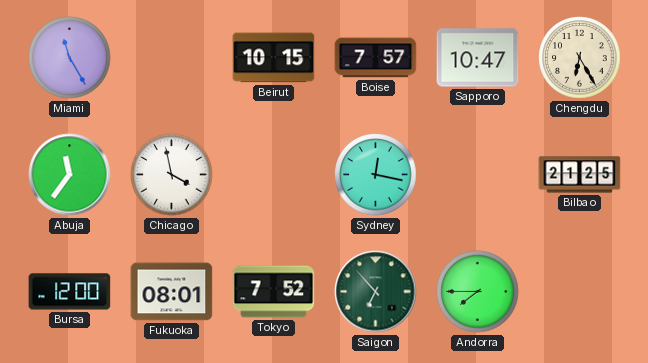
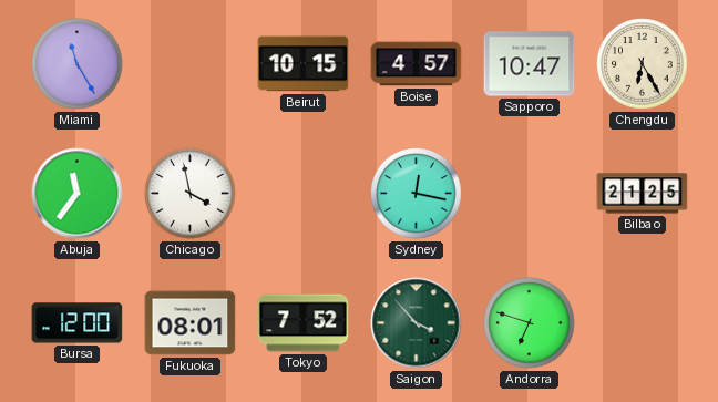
Boise: 7:57 -> 4:57
Saigon: 6:53 -> 3:53
Andorra: 7:45 -> 6:48
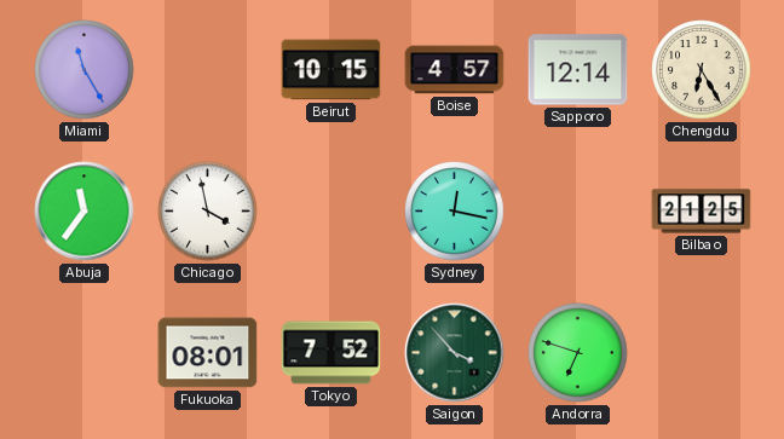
Sapporo: 10:47 -> 12:14
Bursa: 12:00 -> none
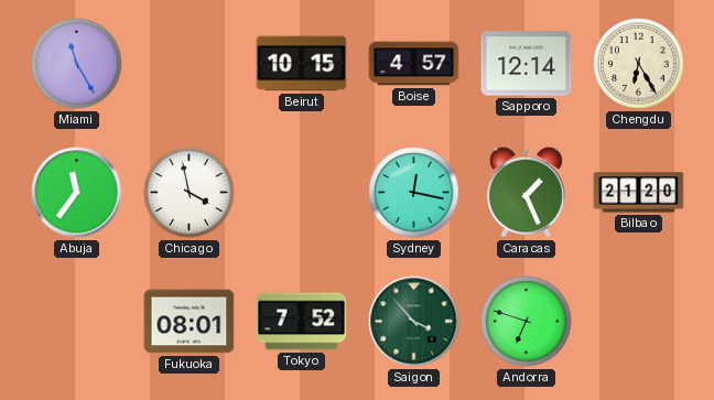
Caracas: none -> 1:26
Bilbao: 21:25 -> 21:20
